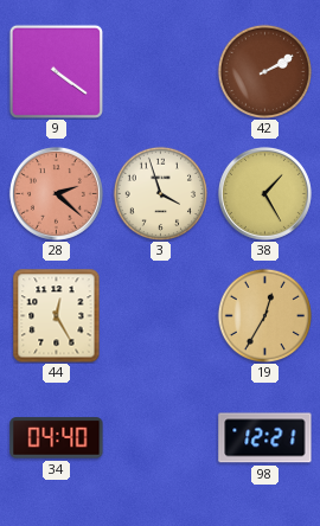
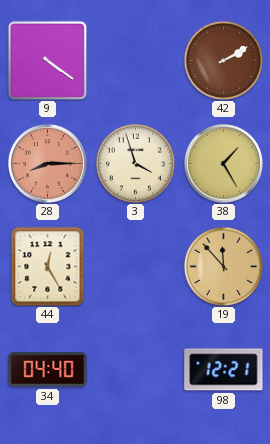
28: 2:22 -> 8:15
19: 12:35 -> 11:53
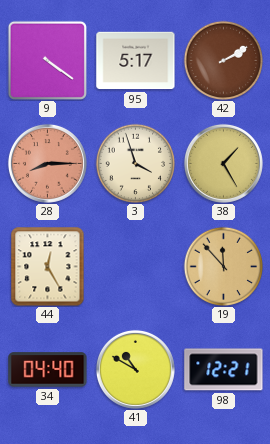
95: none -> 5:17
41: none -> 10:50
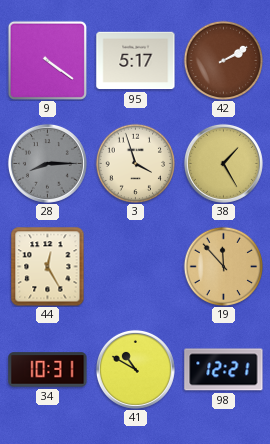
28 dial: salmon -> grey
34: 04:40 -> 10:31
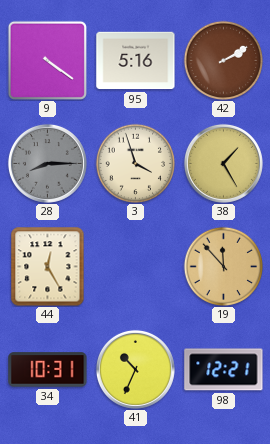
95: 5:17 -> 5:16
41: 10:50 -> 10:34
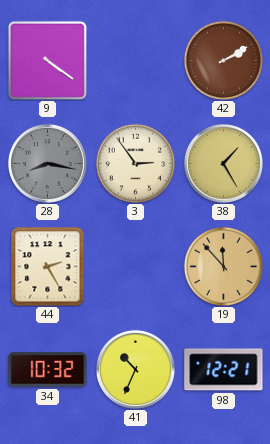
95: 5:16 -> none
28: 8:15 -> 8:17
3: 3:57 -> 2:54
44: 12:25 -> 2:25
34: 10:31 -> 10:32
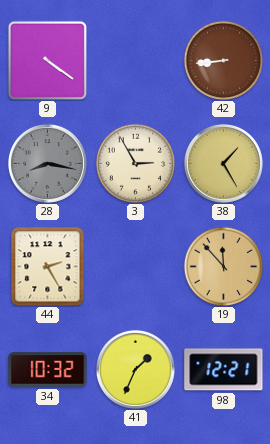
42: 2:10 -> 8:44
3: 2:54 -> 2:55
41: 10:34 -> 1:34
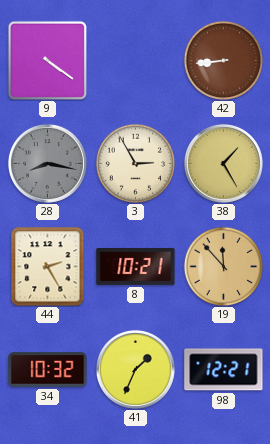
8: none -> 10:21
